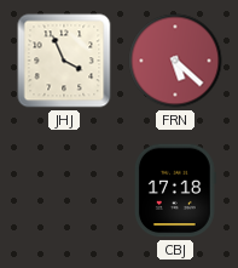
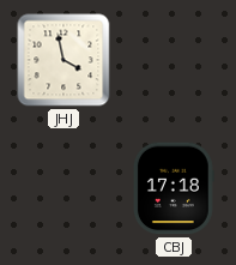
JHJ: 3:56 -> 3:58
FRN: 5:22 -> none
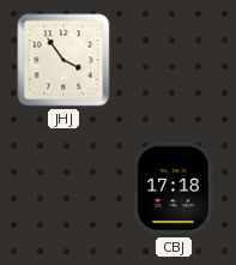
JHJ: 3:58 -> 3:54
